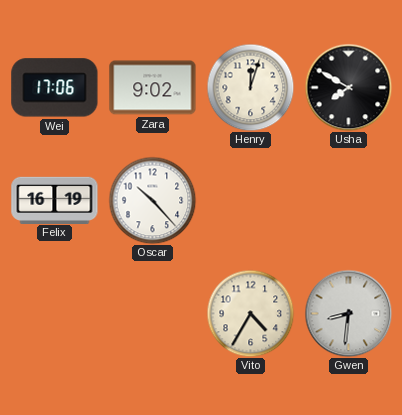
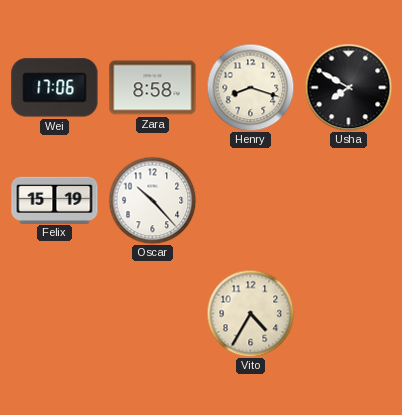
Zara: 9:02 -> 8:58
Henry: 12:03 -> 8:18
Felix: 16:19 -> 15:19
Gwen: 8:31 -> none
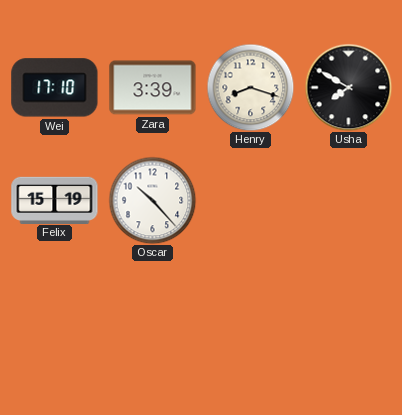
Wei: 17:06 -> 17:10
Zara: 8:58 -> 3:39
Vito: 4:35 -> none
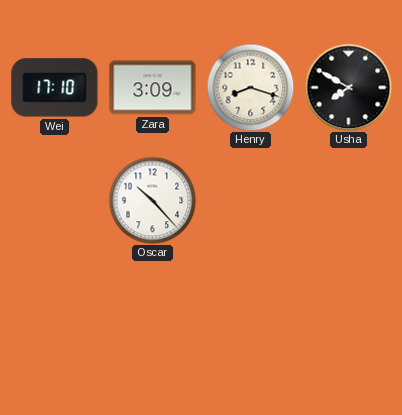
Zara: 3:39 -> 3:09
Felix: 15:19 -> none
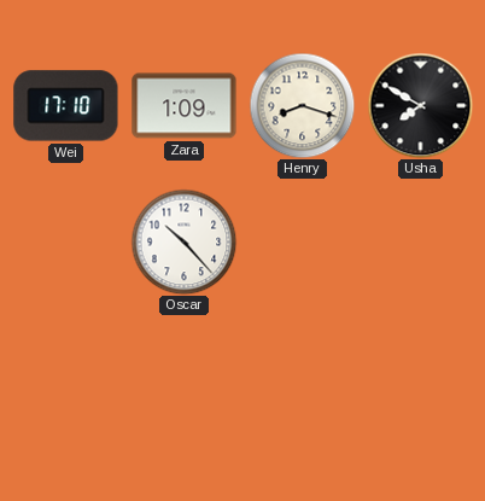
Zara: 3:09 -> 1:09
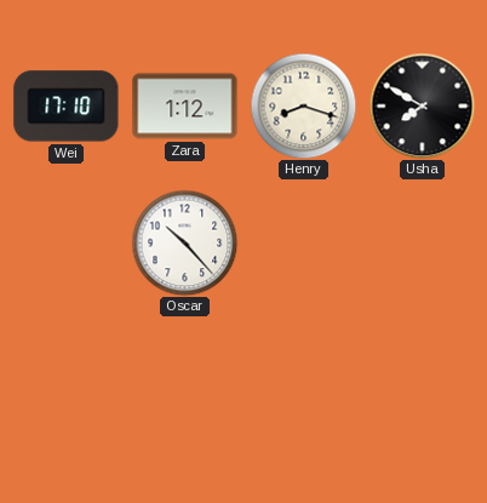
Zara: 1:09 -> 1:12
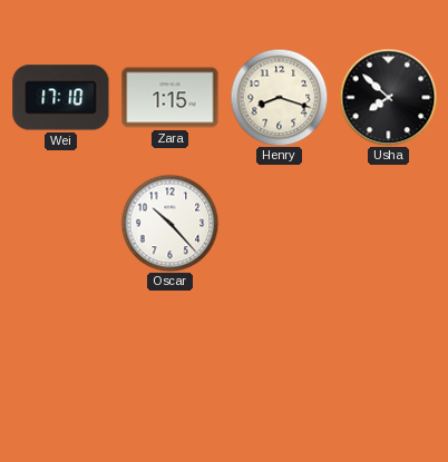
Zara: 1:12 -> 1:15
Usha: 7:50 -> 7:52
